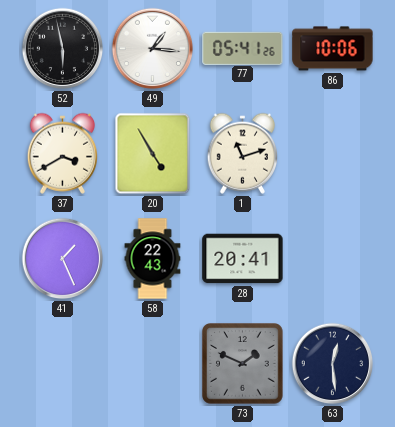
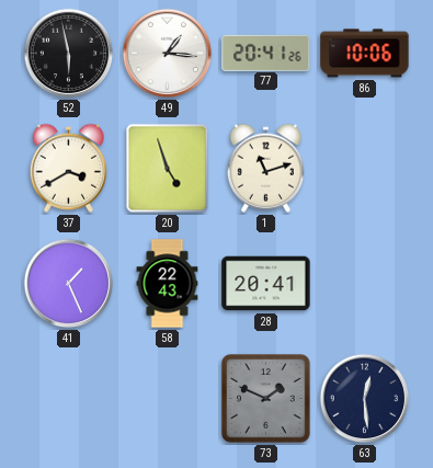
77: 05:41 -> 20:41
20: 4:55 -> 4:57
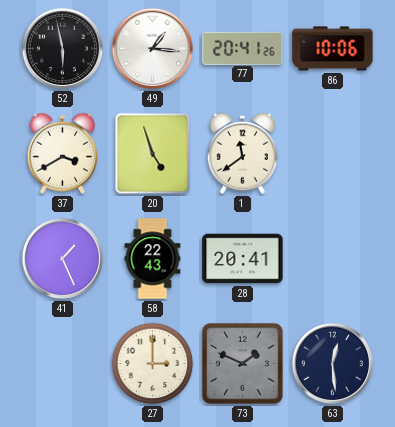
1: 11:12 -> 11:39
27: none -> 3:00
